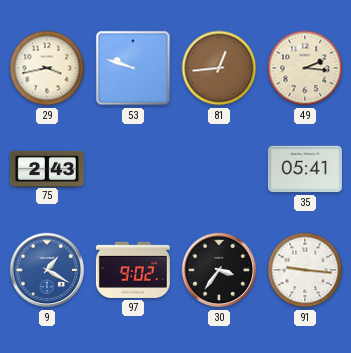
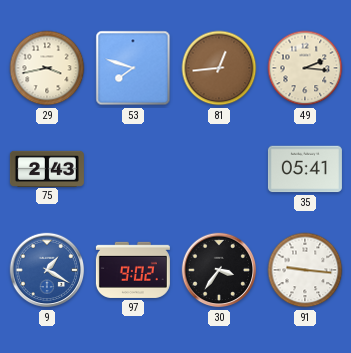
53: 9:48 -> 7:48
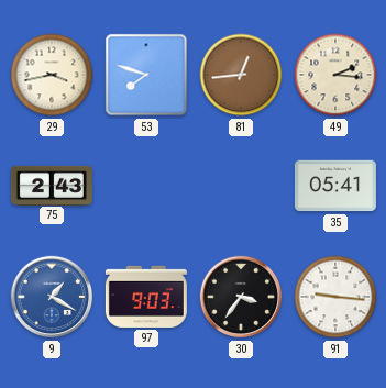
97: 9:02 -> 9:03
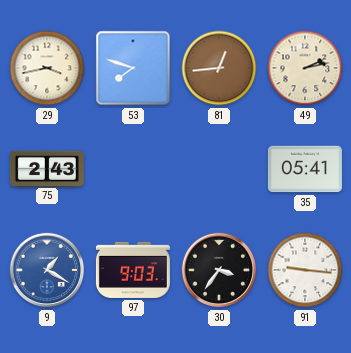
49: 2:16 -> 2:13
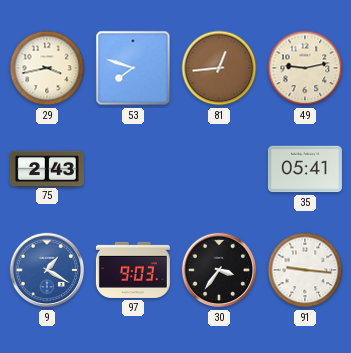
49: 2:13 -> 9:13
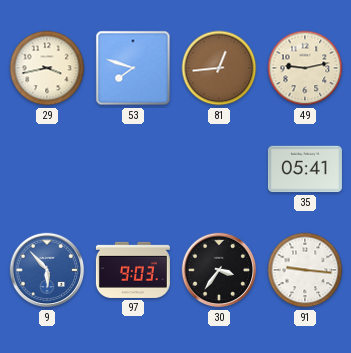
75: 2:43 -> none
9: 1:20 -> 5:53
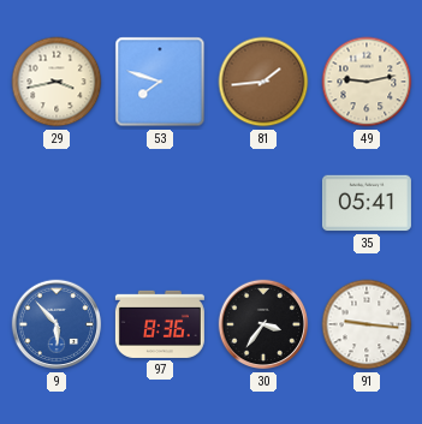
81: 12:44 -> 1:44
97: 9:03 -> 8:36
